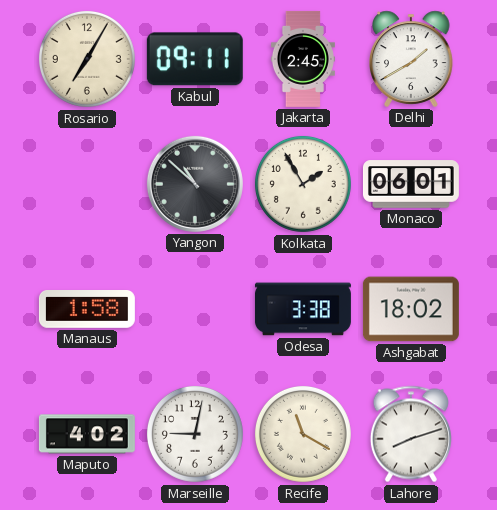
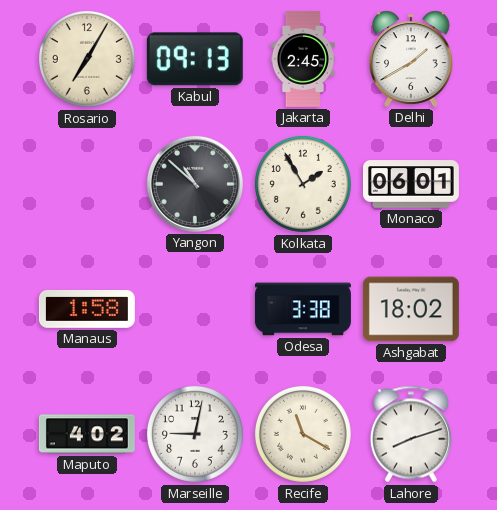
Kabul: 09:11 -> 09:13
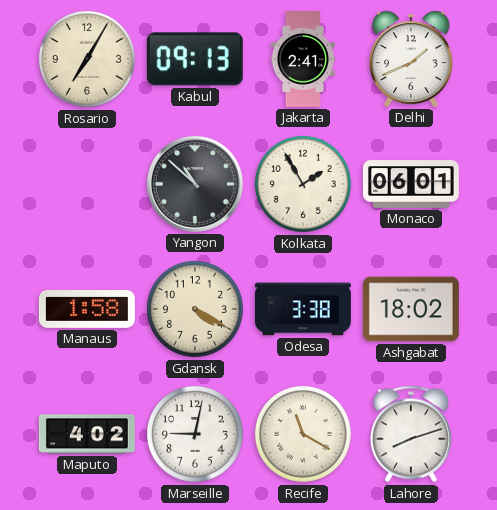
Jakarta: 2:45 -> 2:41
Delhi: 1:40 -> 1:41
Gdansk: none -> 4:20
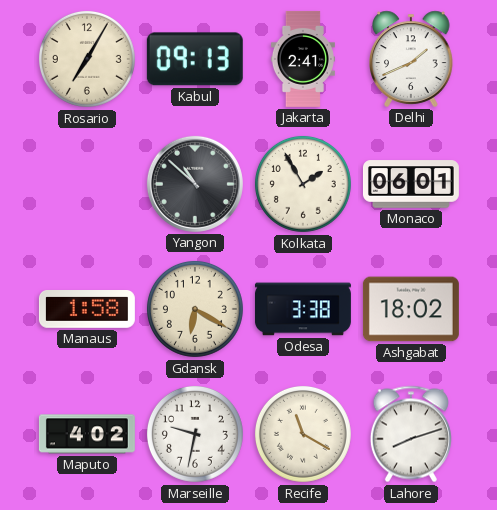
Gdansk: 4:20 -> 6:20
Marseille: 9:02 -> 9:32
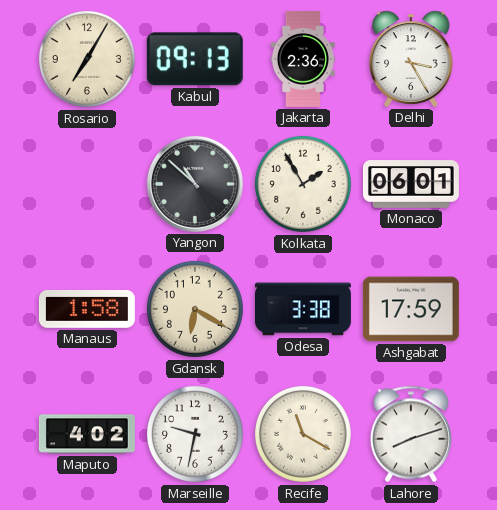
Jakarta: 2:41 -> 2:36
Delhi: 1:41 -> 3:25
Ashgabat: 18:02 -> 17:59
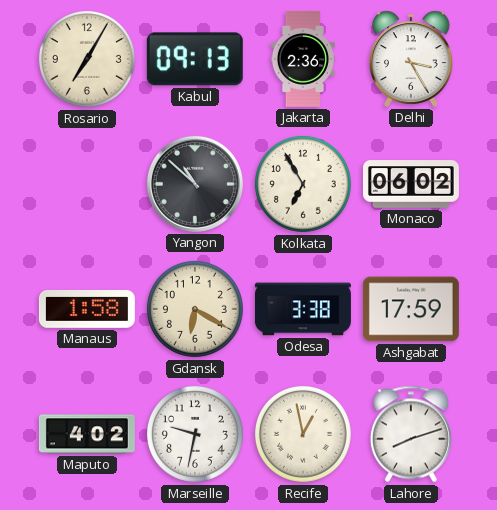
Kolkata: 1:55 -> 6:55
Monaco: 06:01 -> 06:02
Recife: 11:20 -> 12:58
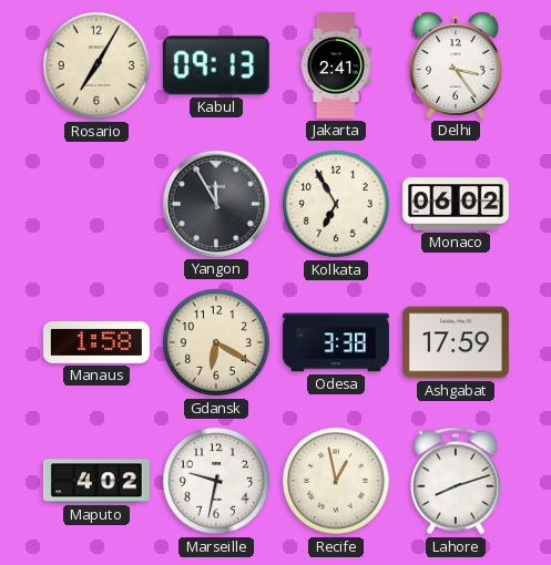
Jakarta: 2:36 -> 2:41
Delhi: 3:25 -> 3:24
Yangon: 10:52 -> 11:55
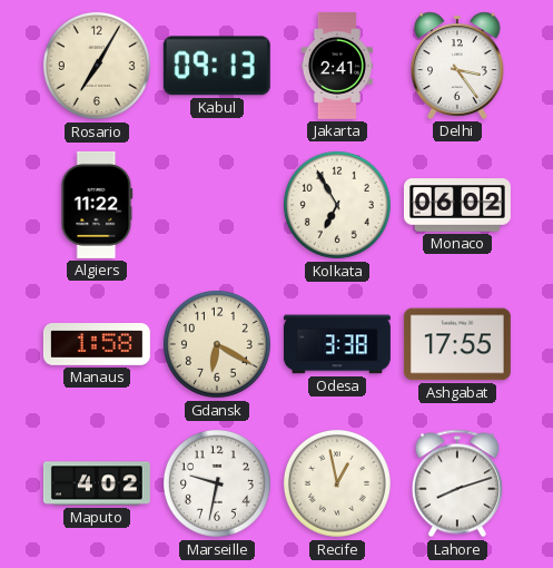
Algiers: none -> 11:22
Yangon: 11:55 -> none
Ashgabat: 17:59 -> 17:55
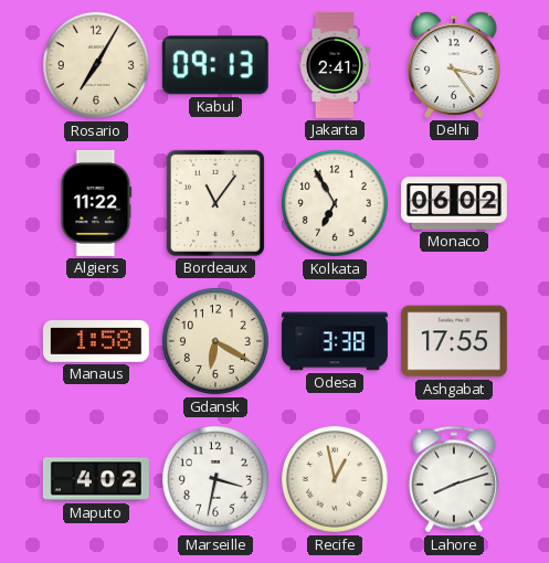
Bordeaux: none -> 11:06
Marseille: 9:32 -> 3:32
